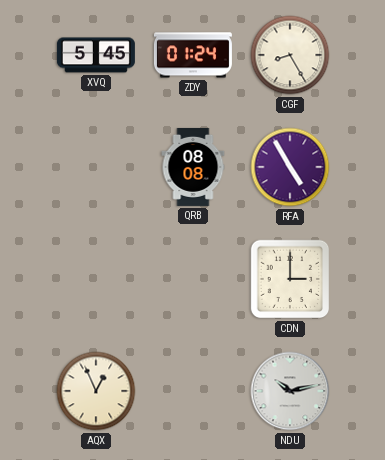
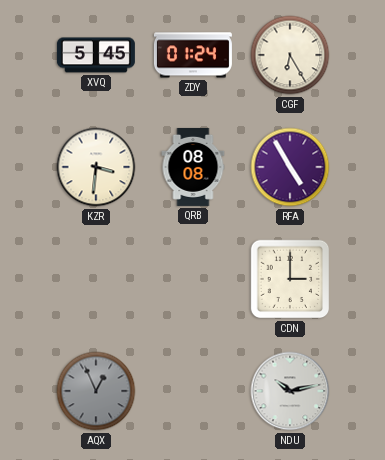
CGF: 8:25 -> 6:25
KZR: none -> 3:31
AQX dial: cream -> grey
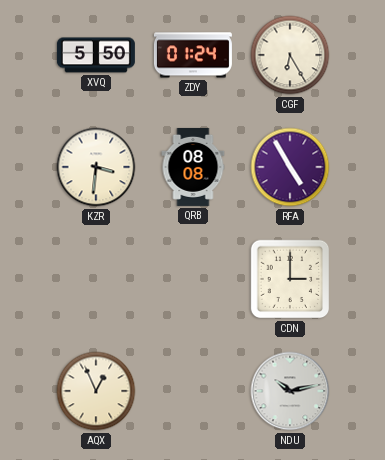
XVQ: 5:45 -> 5:50
AQX dial: grey -> cream
